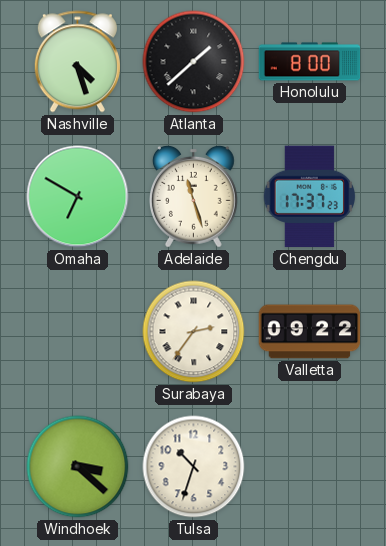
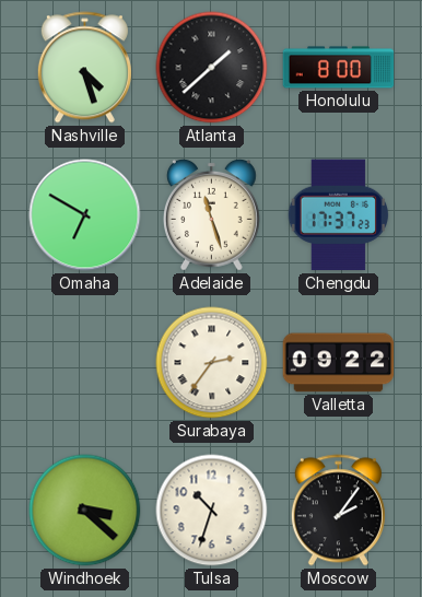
Moscow: none -> 2:06
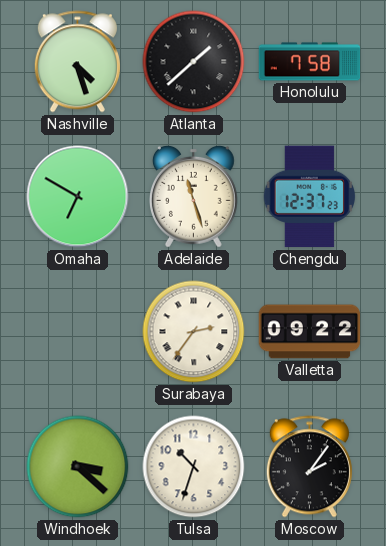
Honolulu: 8:00 -> 7:58
Chengdu: 17:37 -> 12:37
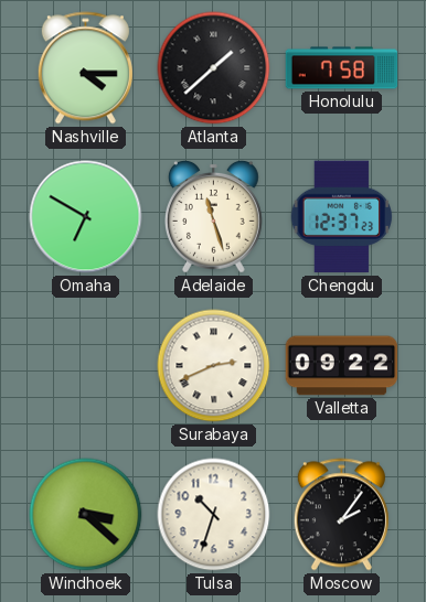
Nashville: 4:27 -> 4:15
Surabaya: 2:36 -> 2:41
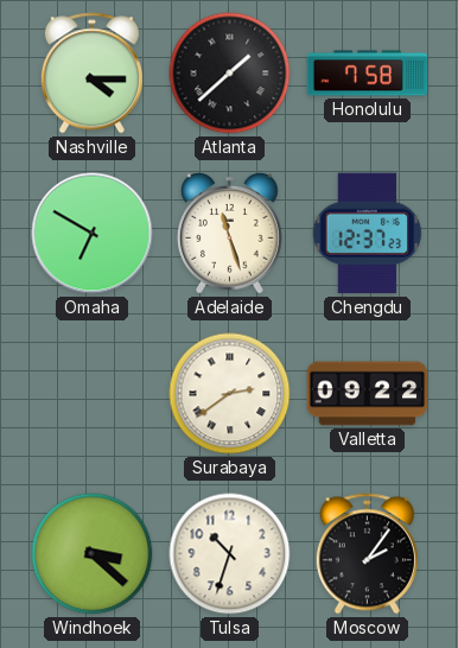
Surabaya: 2:41 -> 2:39
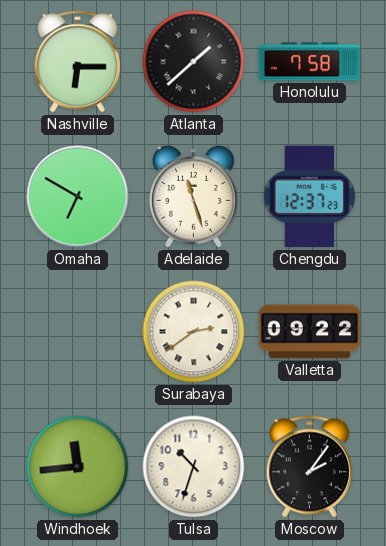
Nashville: 4:15 -> 6:15
Windhoek: 3:22 -> 11:44
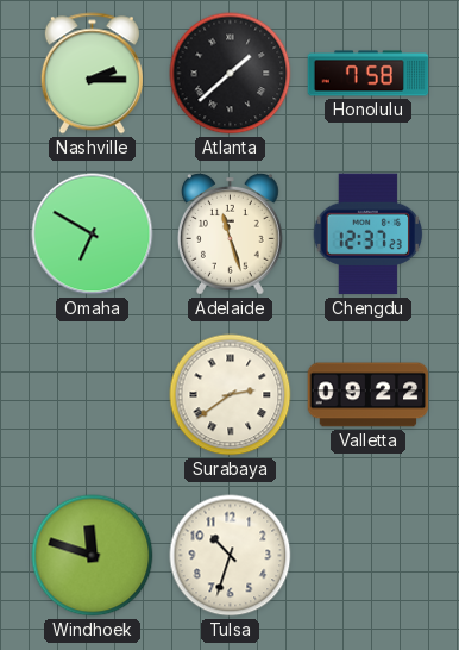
Nashville: 6:15 -> 2:15
Windhoek: 11:44 -> 11:48
Moscow: 2:06 -> none
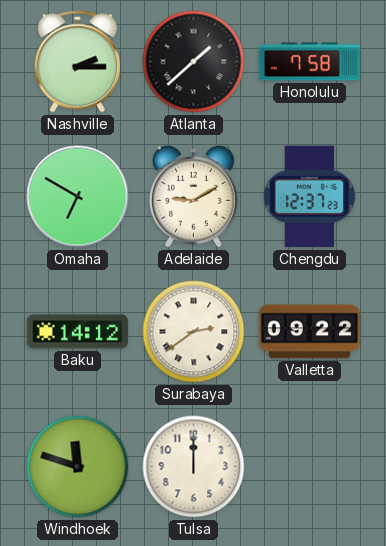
Adelaide: 11:27 -> 9:10
Baku: none -> 14:12
Tulsa: 10:33 -> 12:00
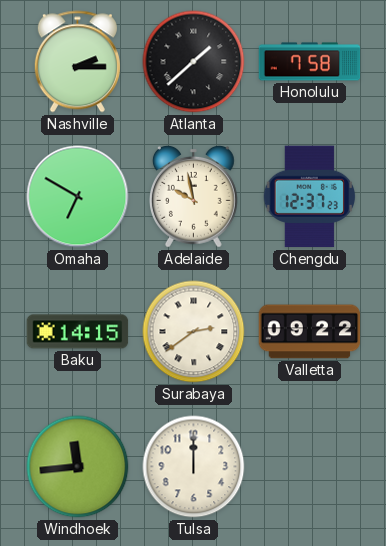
Adelaide: 9:10 -> 9:58
Baku: 14:12 -> 14:15
Windhoek: 11:48 -> 11:44
